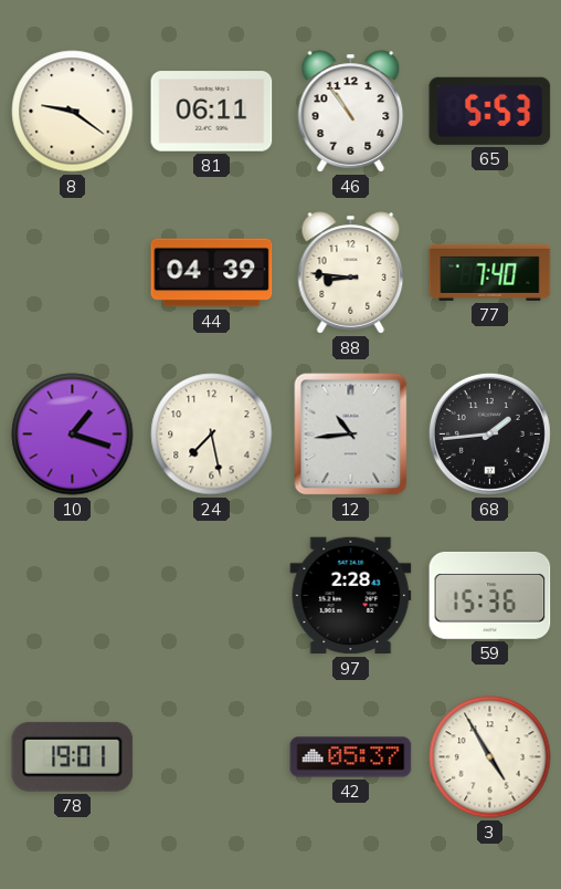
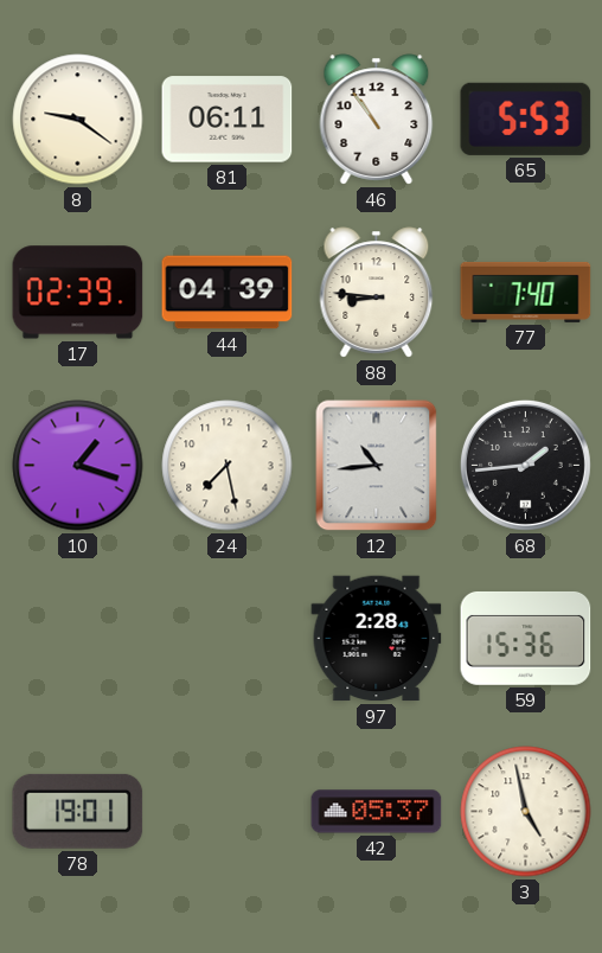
17: none -> 02:39
3: 4:55 -> 4:58
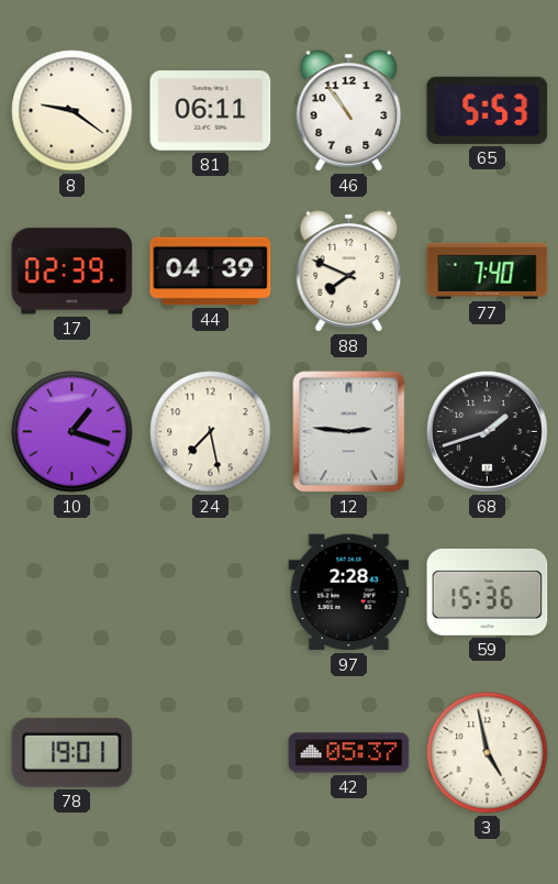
88: 8:46 -> 7:49
12: 10:44 -> 2:46
68: 1:44 -> 1:42
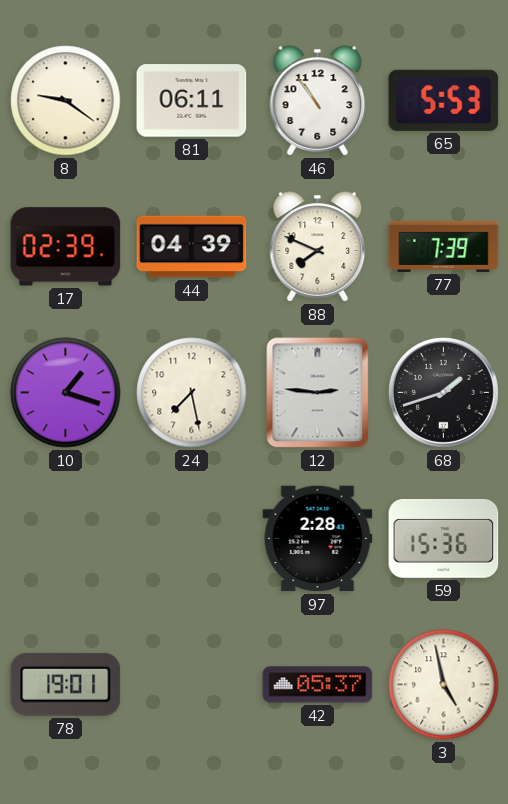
77: 7:40 -> 7:39
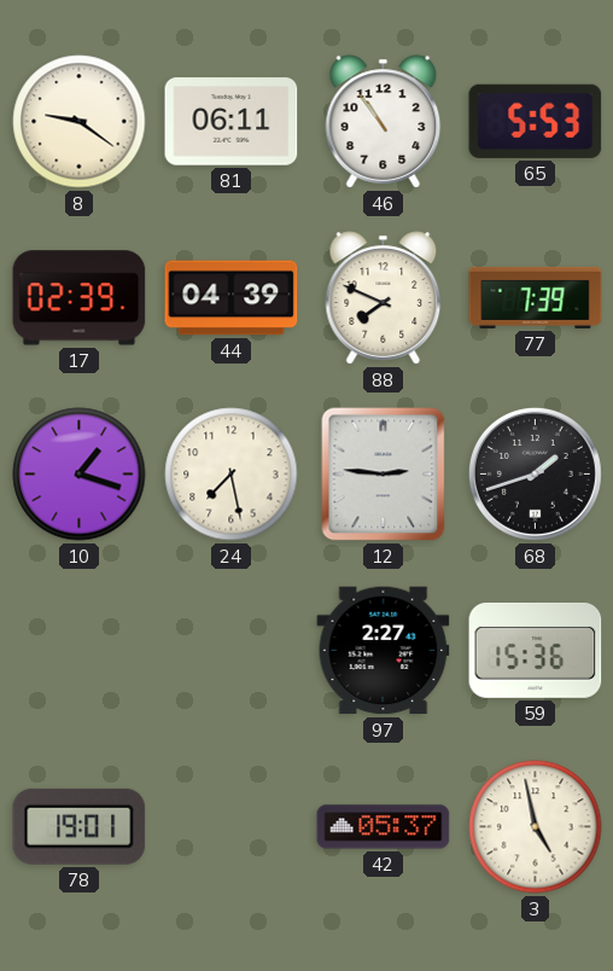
97: 2:28 -> 2:27
